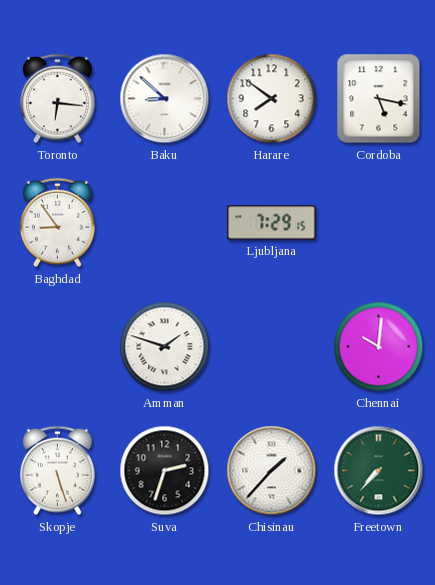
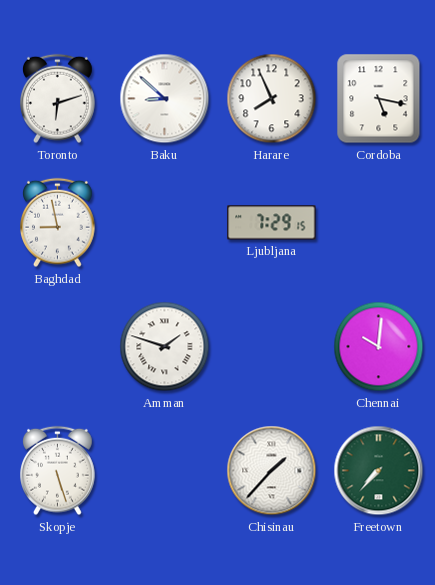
Toronto: 6:16 -> 6:12
Harare: 7:51 -> 7:56
Baghdad: 8:54 -> 8:58
Suva: 2:33 -> none
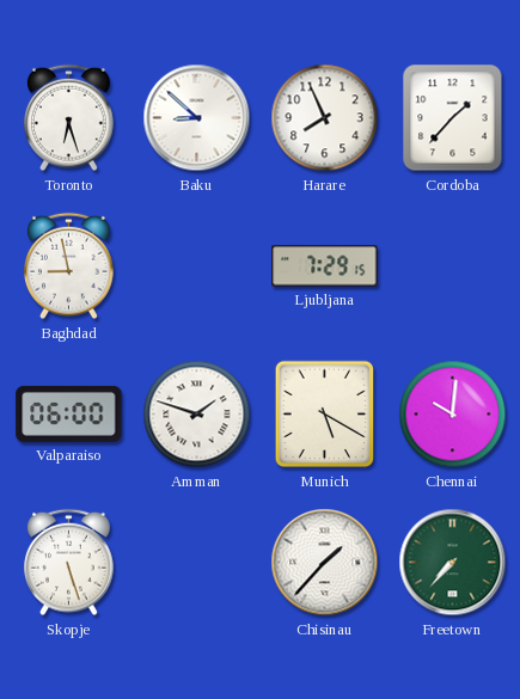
Toronto: 6:12 -> 6:27
Cordoba: 5:17 -> 1:37
Valparaiso: none -> 06:00
Munich: none -> 5:20
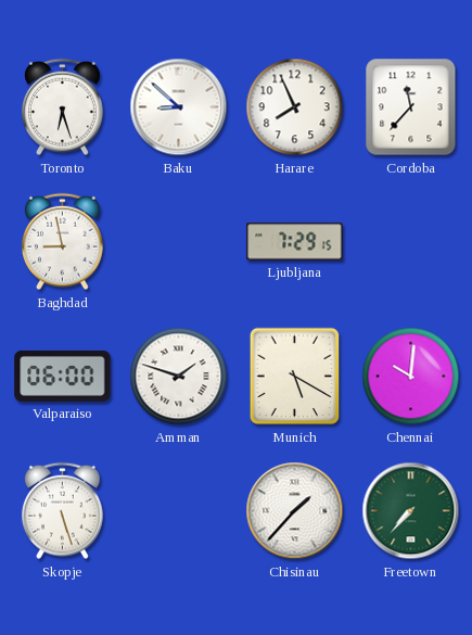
Cordoba: 1:37 -> 11:37
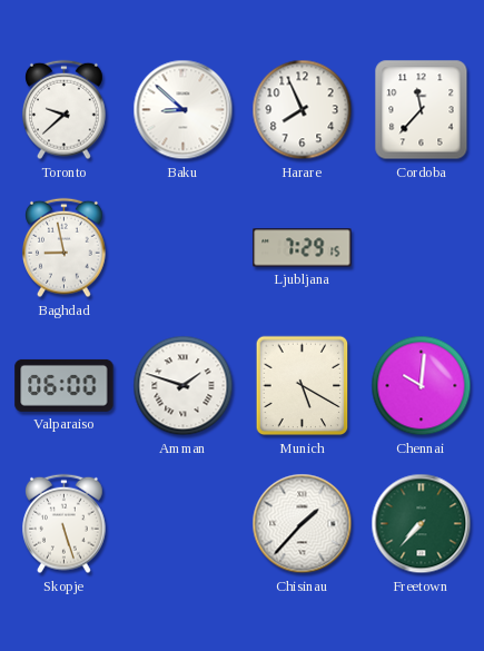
Toronto: 6:27 -> 9:38
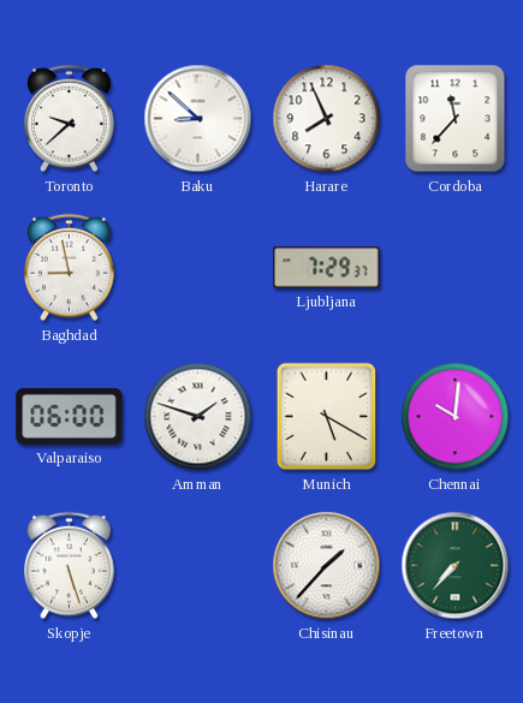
Ljubljana: 7:29:15 -> 7:29:37
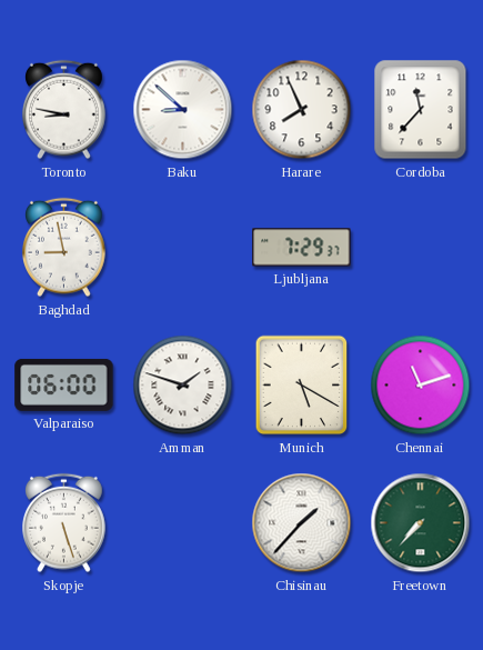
Toronto: 9:38 -> 8:47
Chennai: 10:01 -> 11:12
